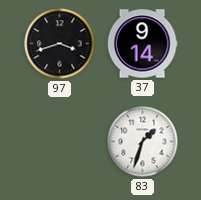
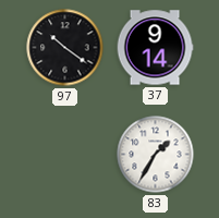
97: 3:42 -> 10:21
83: 1:33 -> 1:35
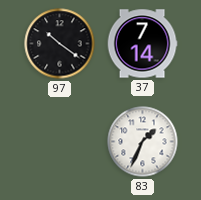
37: 9:14 -> 7:14
83: 1:35 -> 1:34
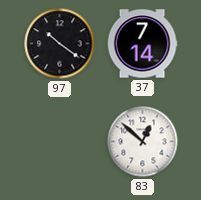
83: 1:34 -> 12:52
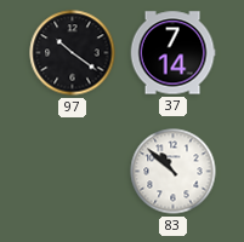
83: 12:52 -> 10:52
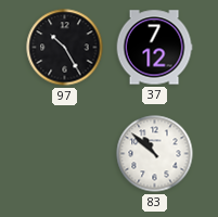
97: 10:21 -> 10:25
37: 7:14 -> 7:12
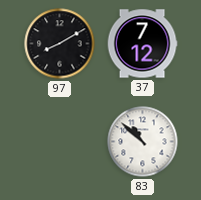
97: 10:25 -> 8:10
